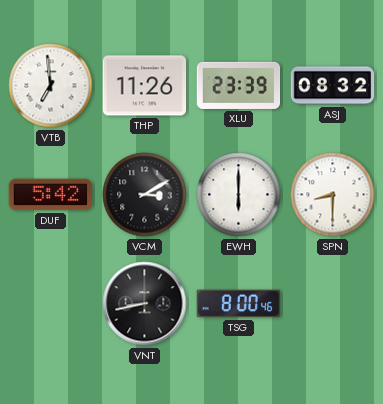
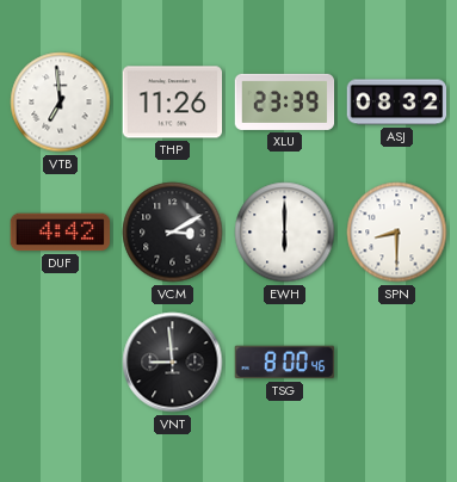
DUF: 5:42 -> 4:42
VNT: 8:43 -> 8:59
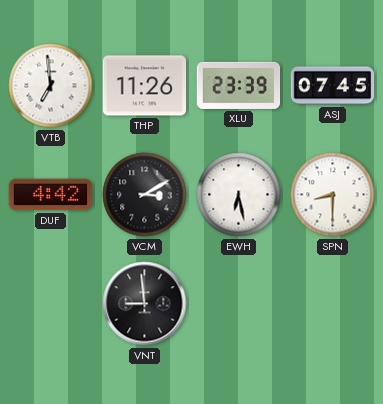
ASJ: 08:32 -> 07:45
EWH: 6:00 -> 6:28
TSG: 8:00 -> none
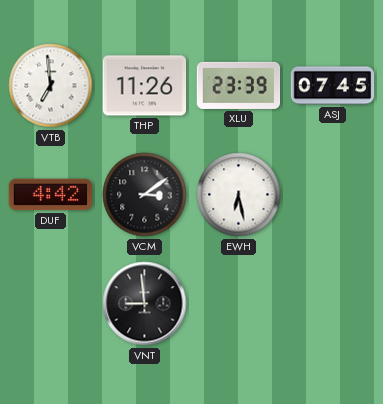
VCM: 3:10 -> 3:09
SPN: 8:30 -> none
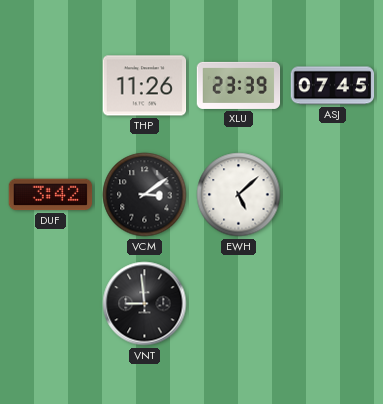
VTB: 6:59 -> none
DUF: 4:42 -> 3:42
EWH: 6:28 -> 5:08
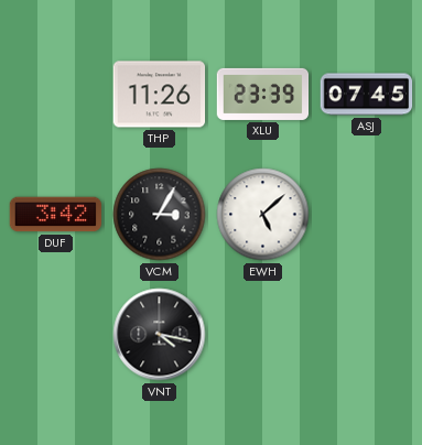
VCM: 3:09 -> 3:05
VNT: 8:59 -> 4:17
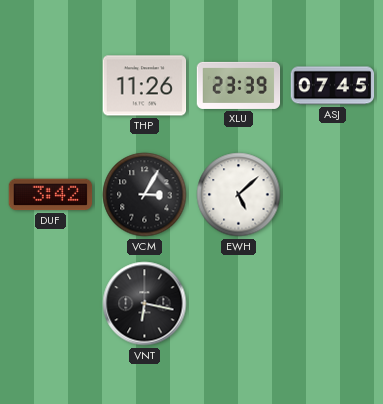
VNT: 4:17 -> 6:17
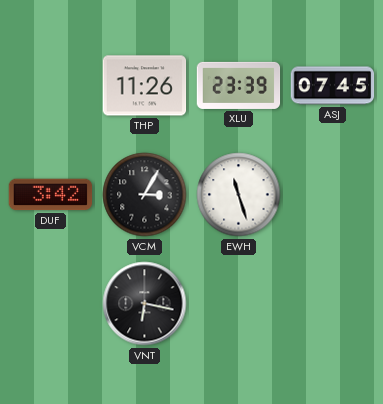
EWH: 5:08 -> 11:27
